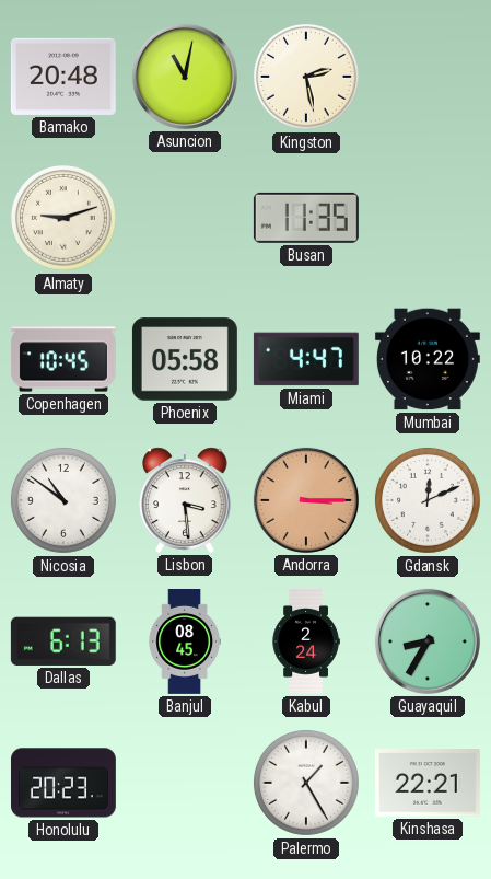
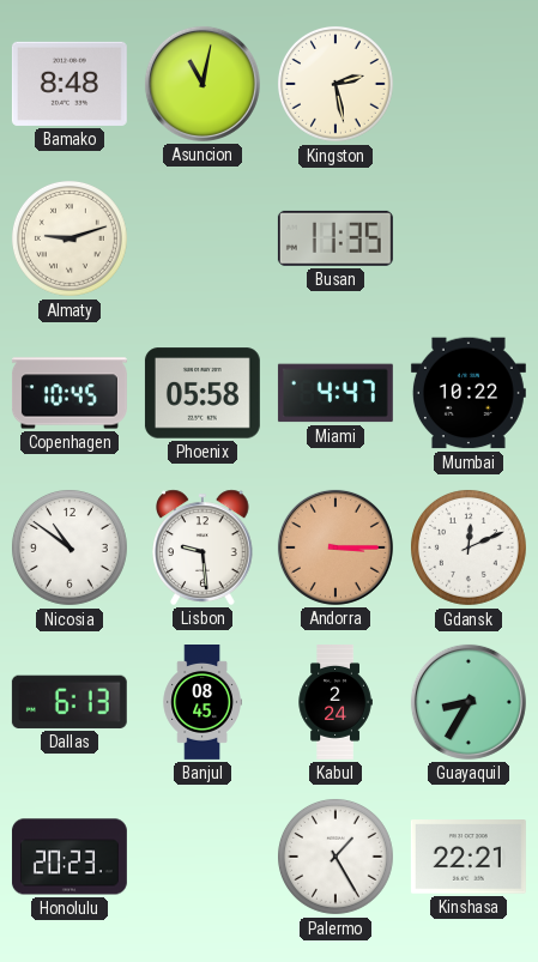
Bamako: 20:48 -> 8:48
Lisbon: 3:29 -> 9:29
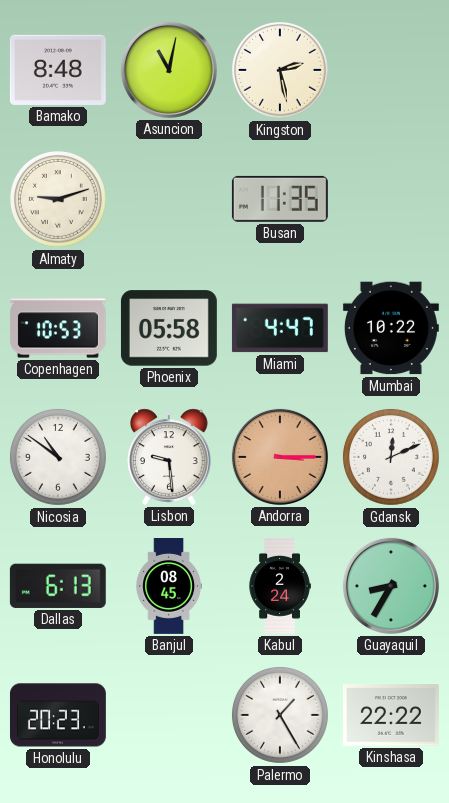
Copenhagen: 10:45 -> 10:53
Kinshasa: 22:21 -> 22:22
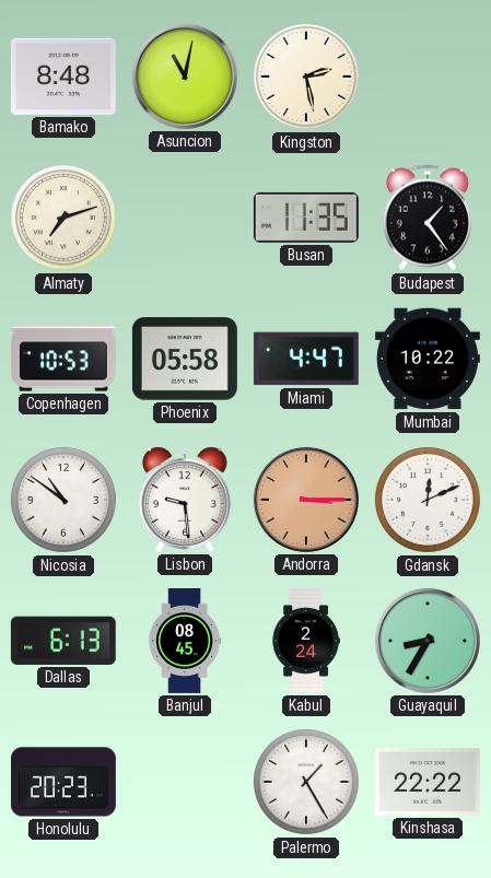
Almaty: 9:12 -> 7:12
Budapest: none -> 1:24
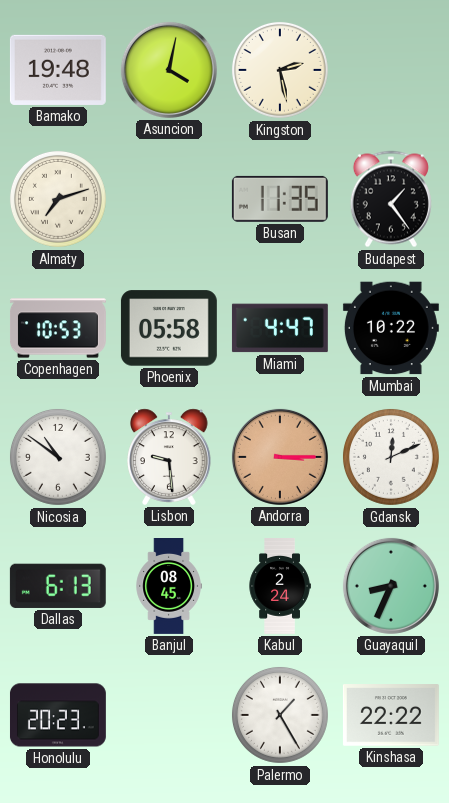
Bamako: 8:48 -> 19:48
Asuncion: 11:02 -> 4:02
Guayaquil: 8:35 -> 8:34
